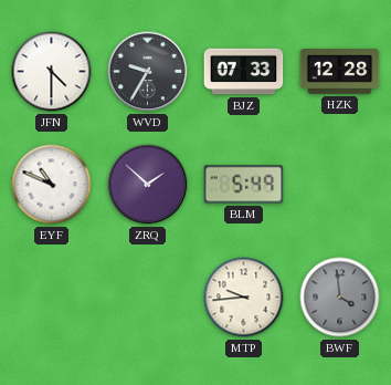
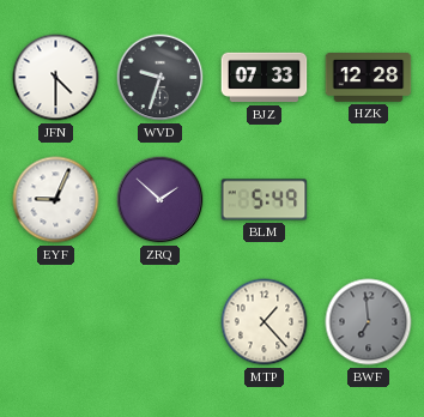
WVD: 9:35 -> 9:33
EYF: 10:49 -> 9:04
MTP: 9:44 -> 1:23
BWF: 3:59 -> 6:59
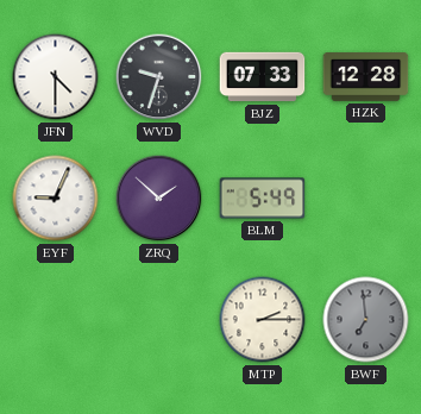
MTP: 1:23 -> 2:15
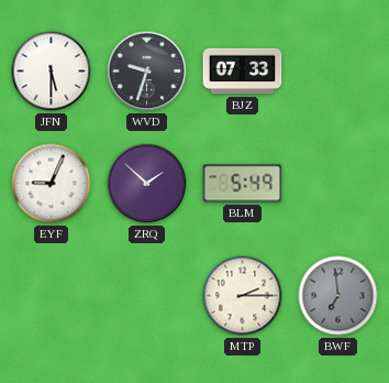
JFN: 4:30 -> 5:30
HZK: 12:28 -> none
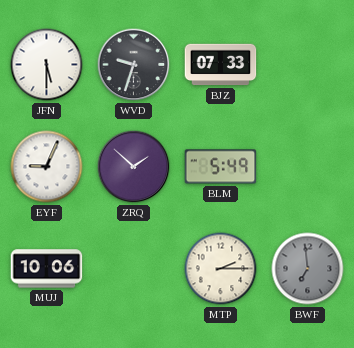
MUJ: none -> 10:06
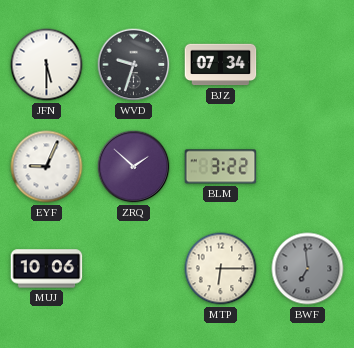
BJZ: 07:33 -> 07:34
BLM: 5:49 -> 3:22
MTP: 2:15 -> 6:15
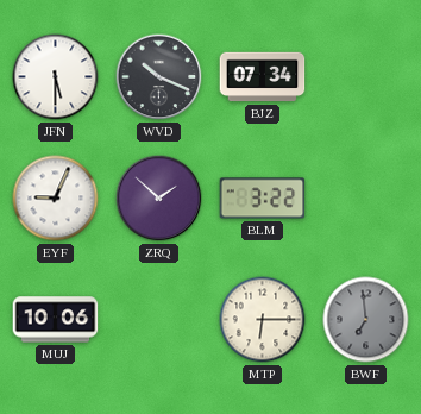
WVD: 9:33 -> 10:19
